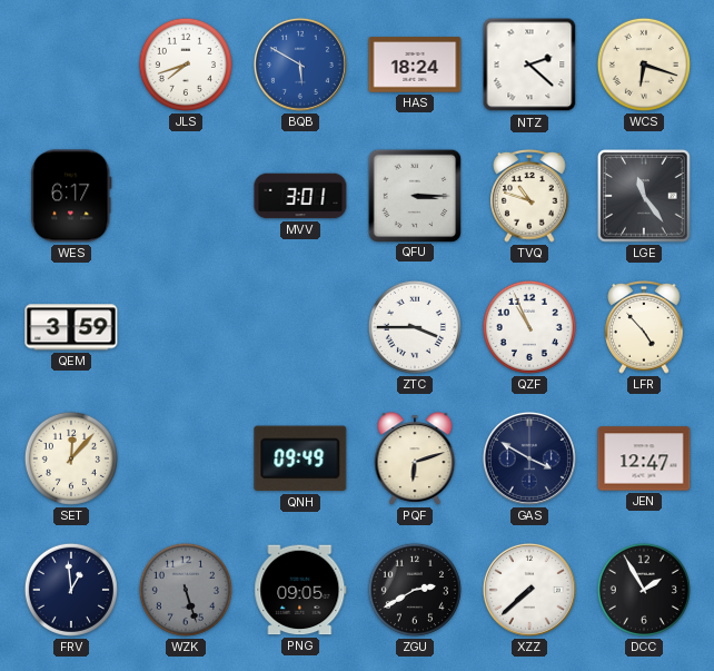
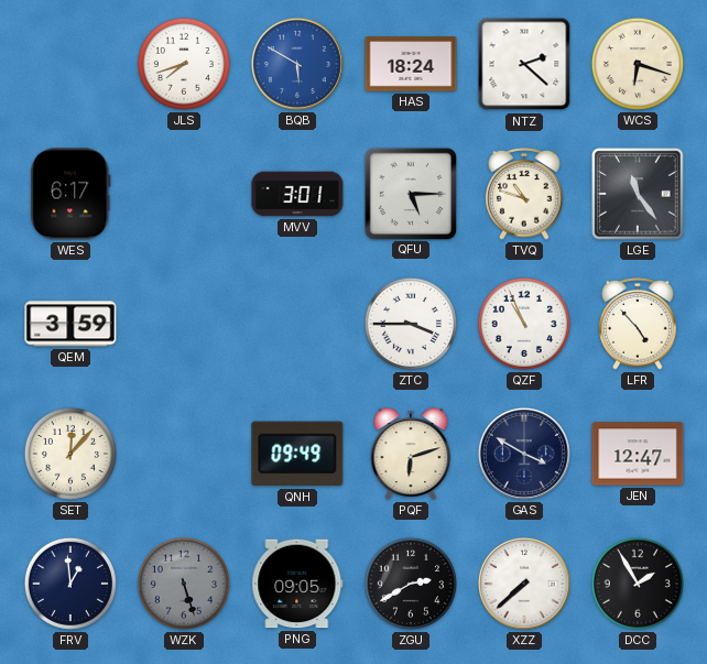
QFU: 3:15 -> 5:15
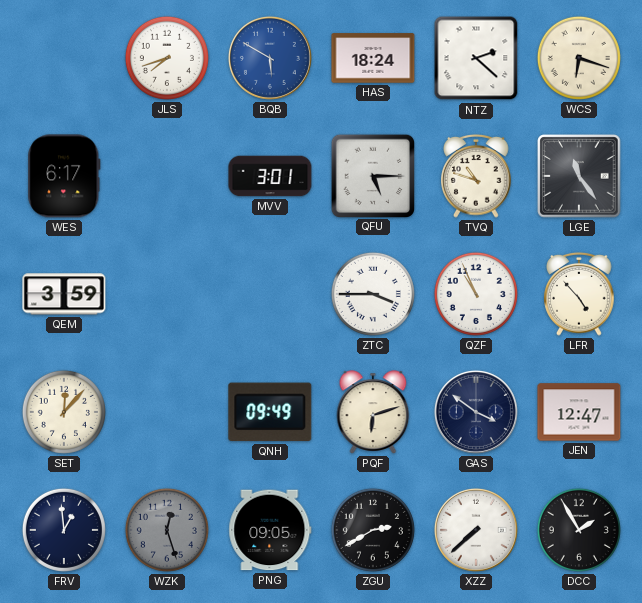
GAS: 3:50 -> 3:51
WZK: 5:27 -> 12:27
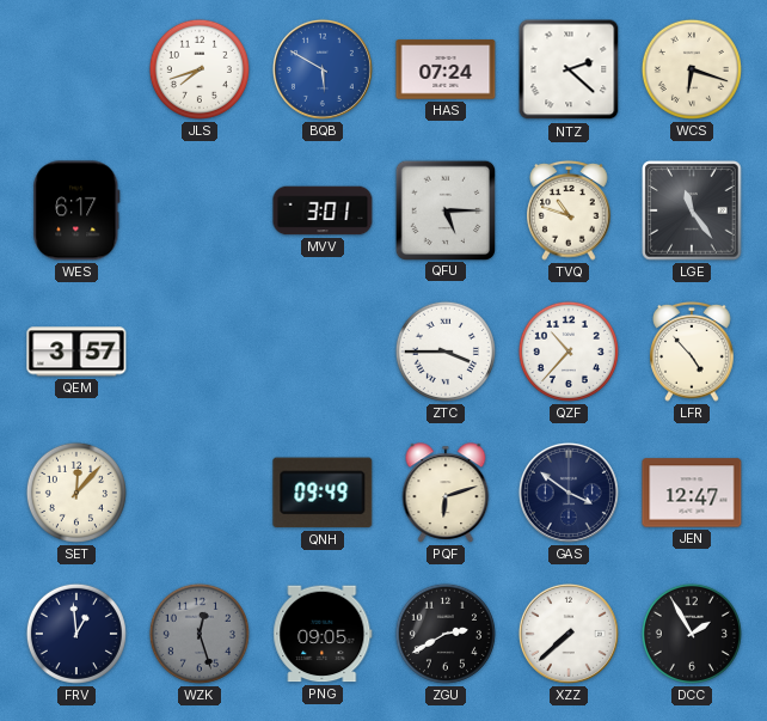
HAS: 18:24 -> 07:24
QEM: 3:59 -> 3:57
QZF: 10:56 -> 10:37
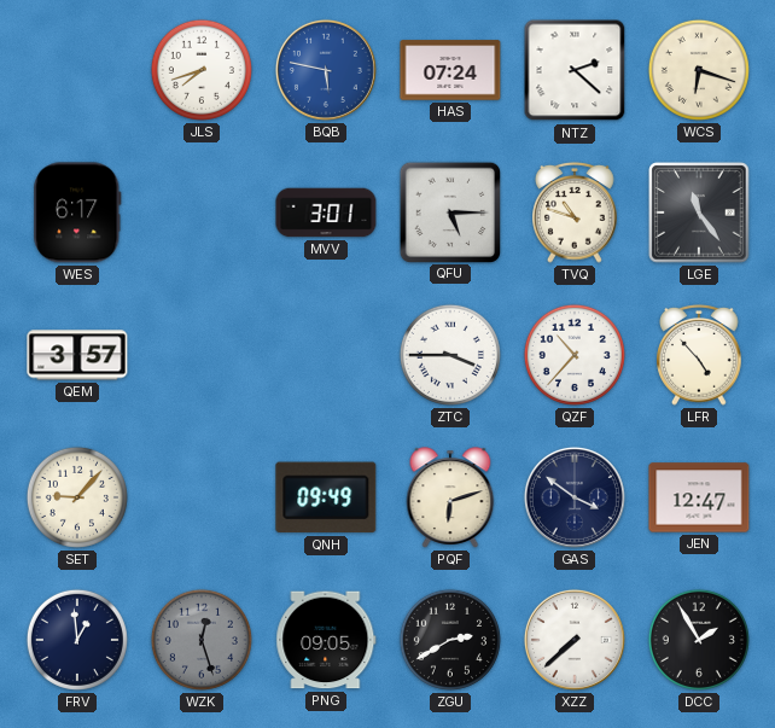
BQB: 5:50 -> 5:47
SET: 12:07 -> 9:07
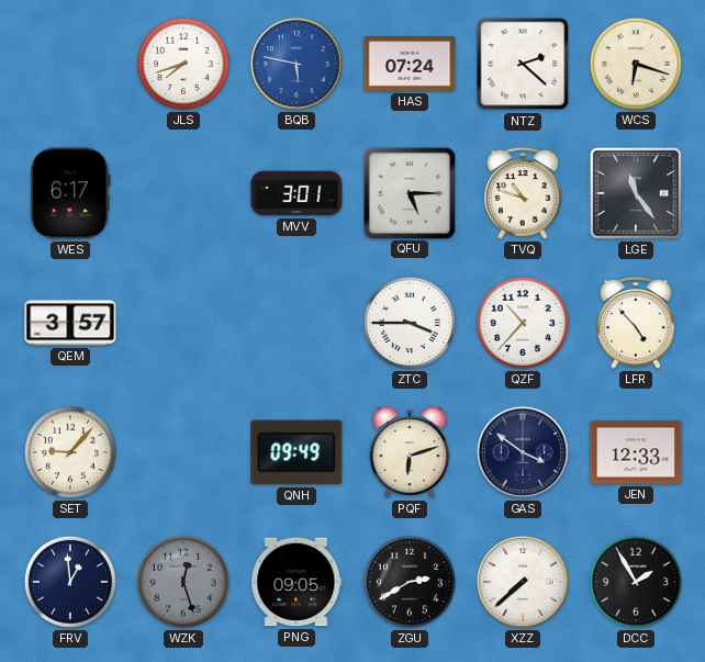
JEN: 12:47 -> 12:33
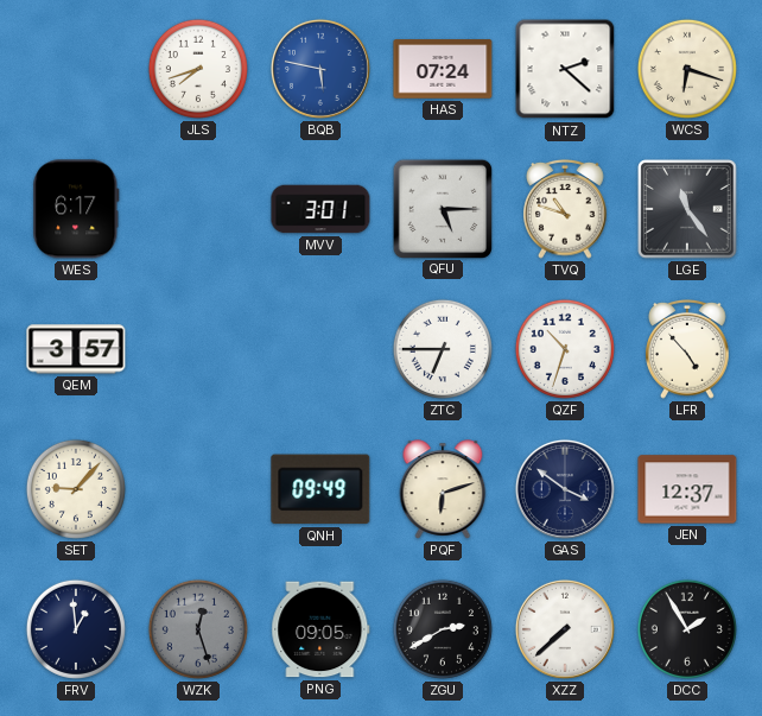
ZTC: 3:45 -> 6:45
QZF: 10:37 -> 10:33
JEN: 12:33 -> 12:37
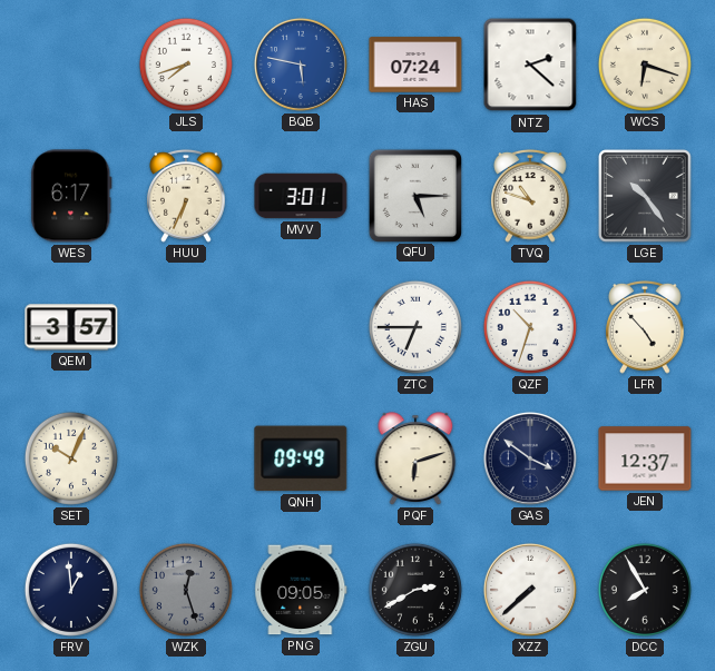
HUU: none -> 6:34
LGE: 11:24 -> 10:24
SET: 9:07 -> 10:04
DCC: 1:55 -> 7:55
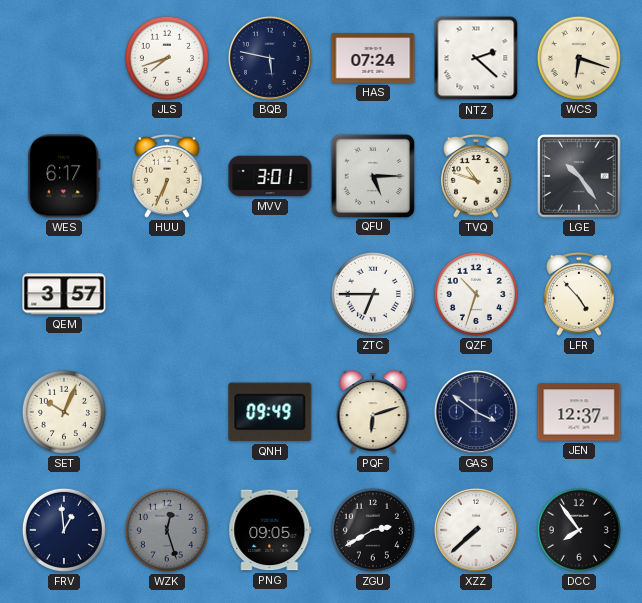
BQB dial: blue -> navy
DCC: 7:55 -> 7:54
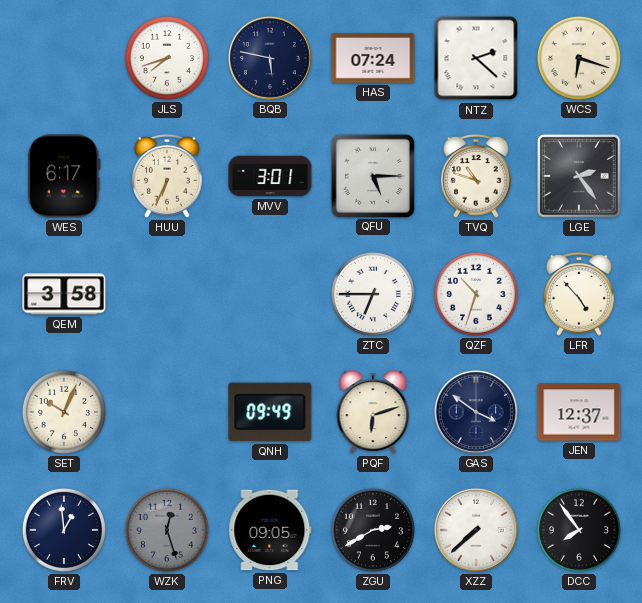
LGE: 10:24 -> 2:24
QEM: 3:57 -> 3:58
